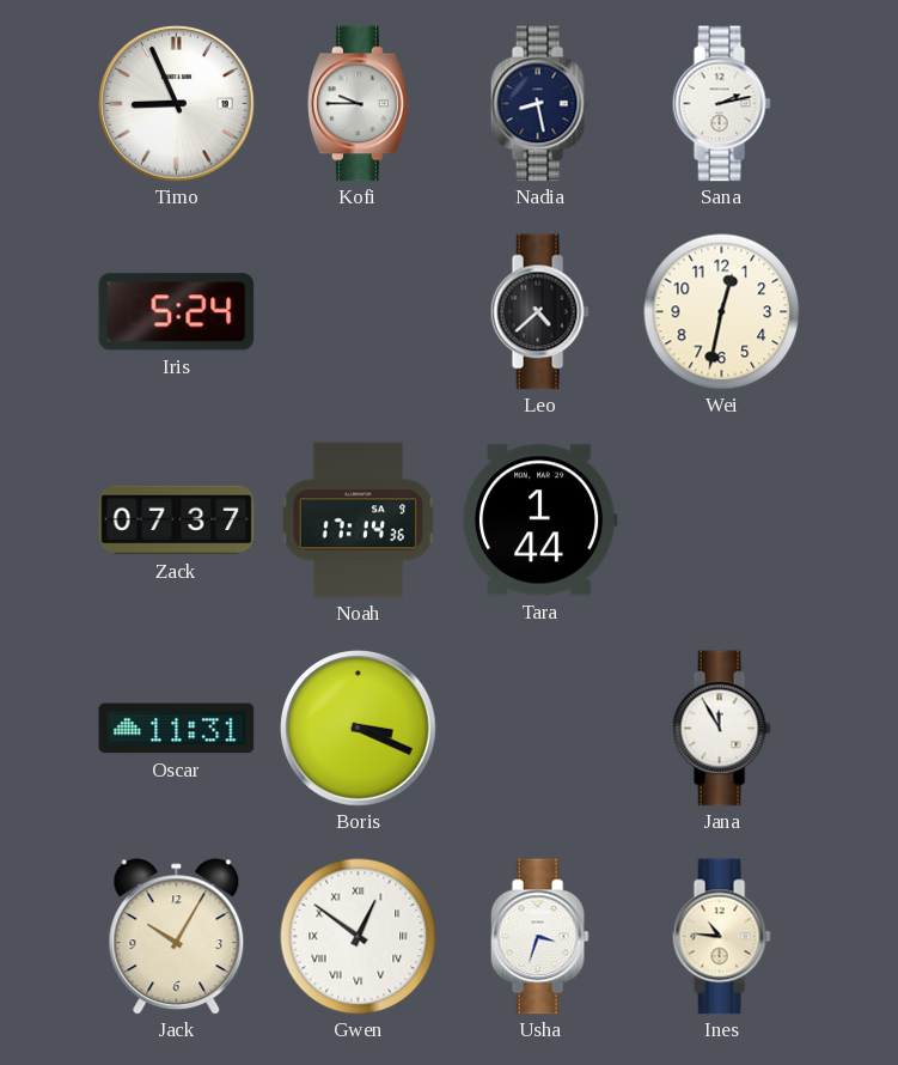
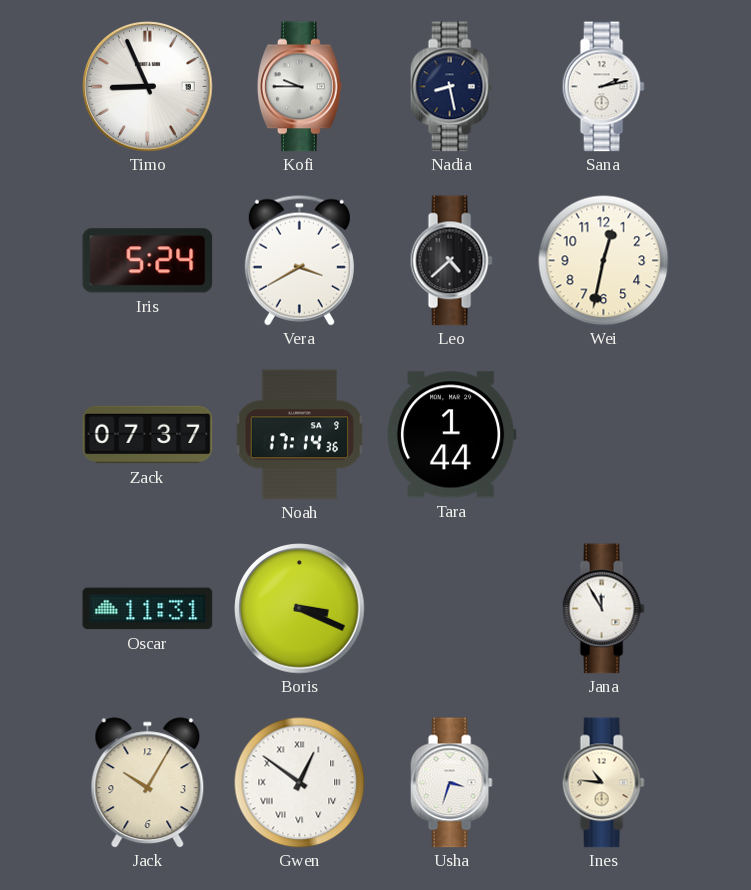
Vera: none -> 3:40
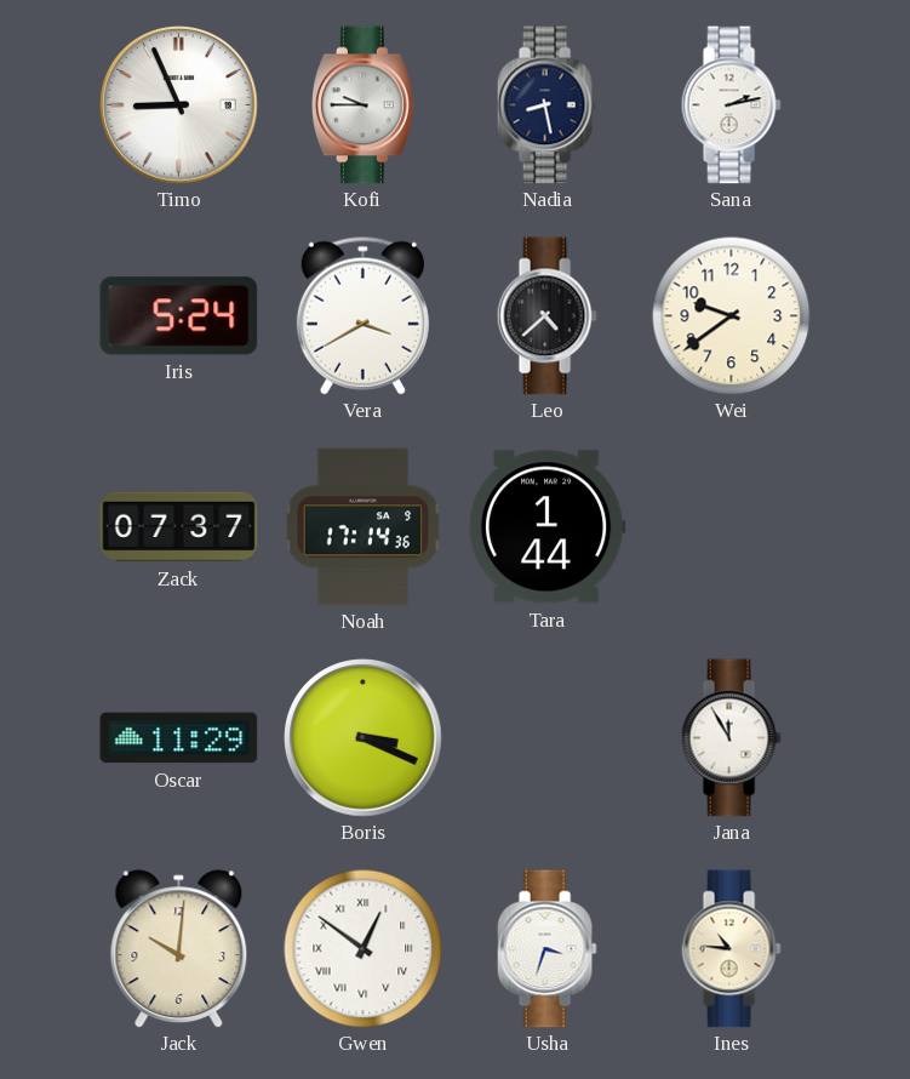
Wei: 12:32 -> 9:39
Oscar: 11:31 -> 11:29
Jack: 10:05 -> 10:01
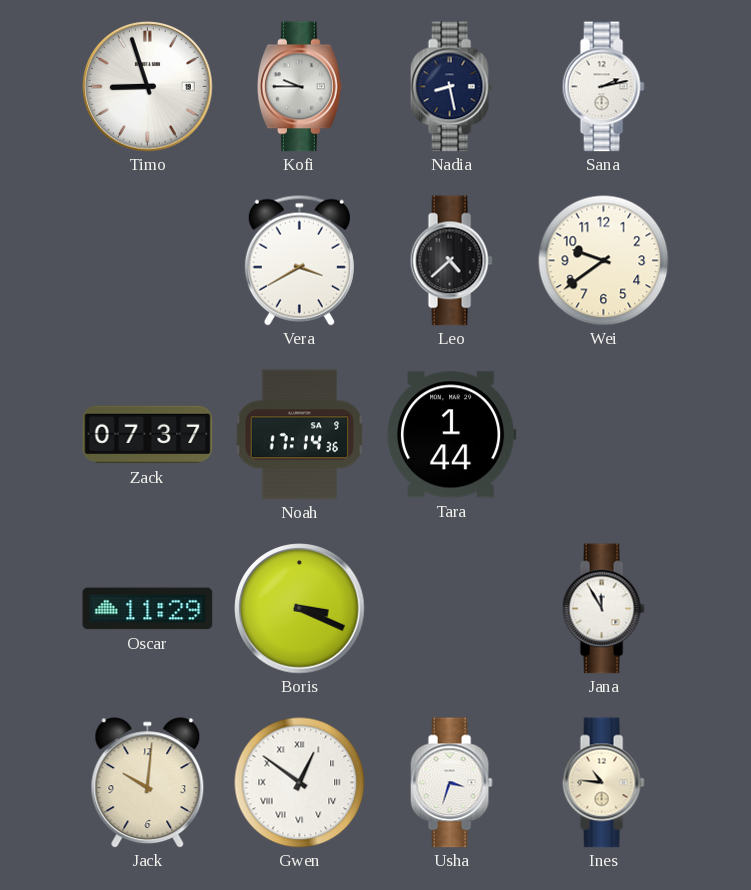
Timo: 8:56 -> 8:57
Iris: 5:24 -> none
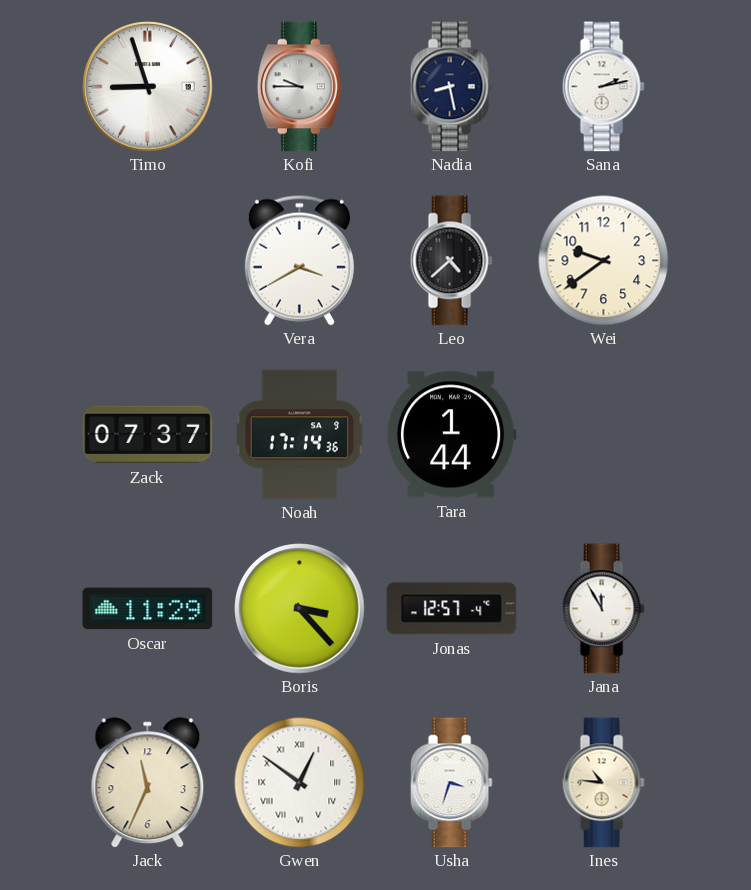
Boris: 3:19 -> 3:23
Jonas: none -> 12:57
Jack: 10:01 -> 11:34
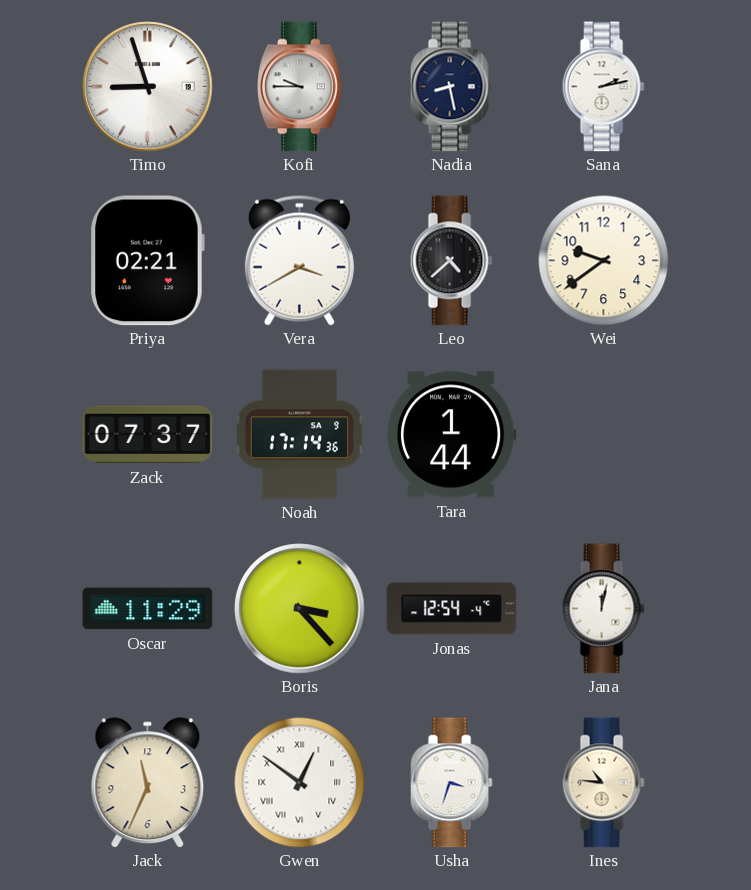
Priya: none -> 02:21
Jonas: 12:57 -> 12:54
Jana: 11:55 -> 12:02
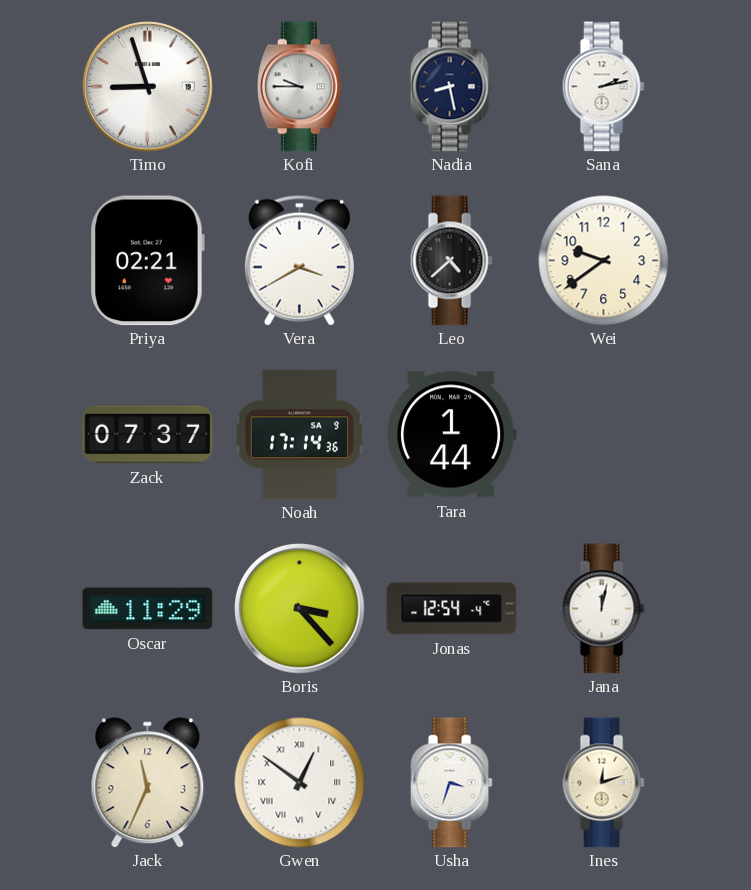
Ines: 10:46 -> 12:12
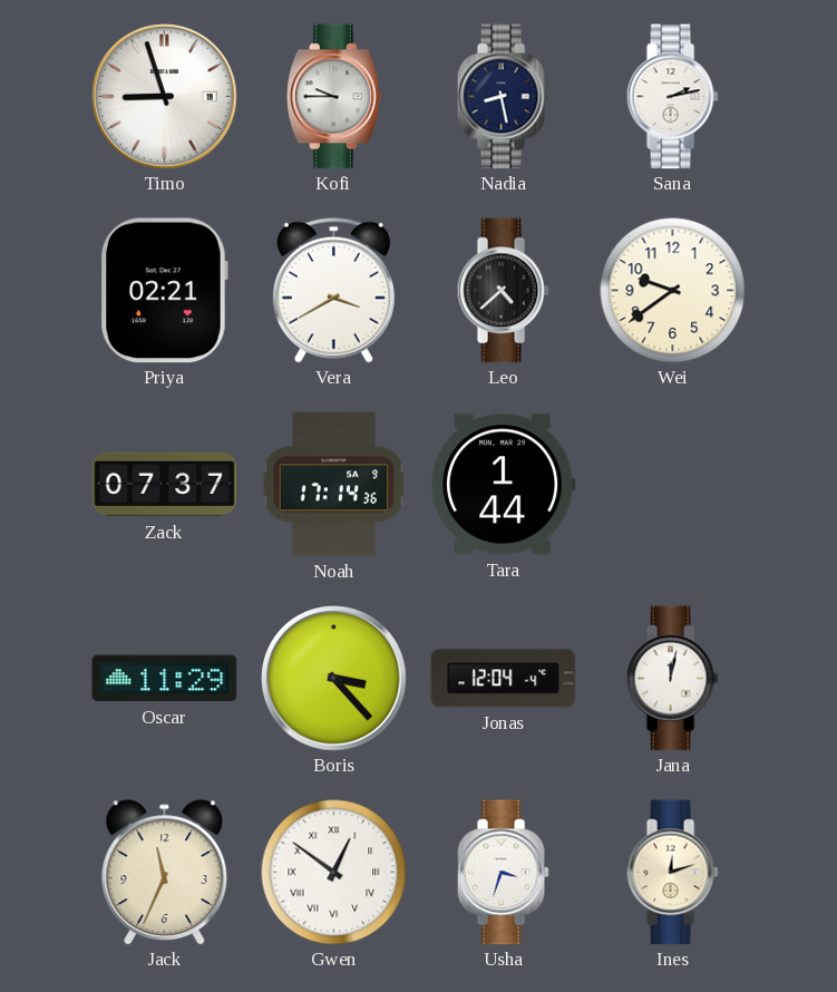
Jonas: 12:54 -> 12:04
